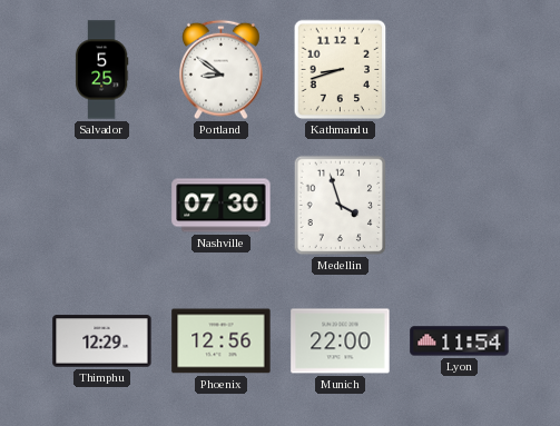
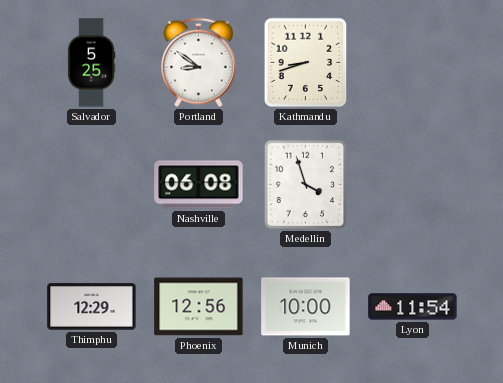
Nashville: 07:30 -> 06:08
Munich: 22:00 -> 10:00
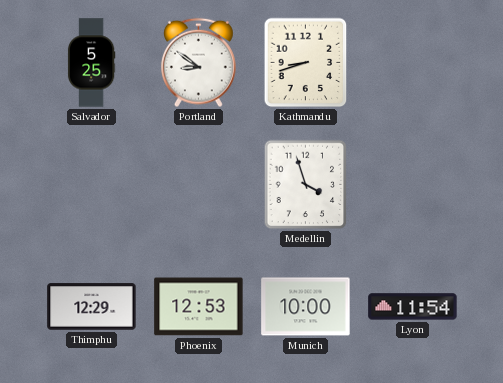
Nashville: 06:08 -> none
Phoenix: 12:56 -> 12:53
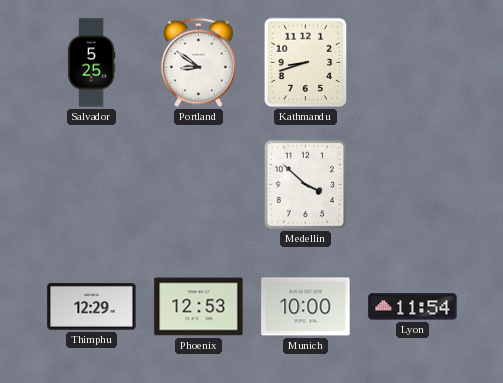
Medellin: 3:57 -> 3:52
